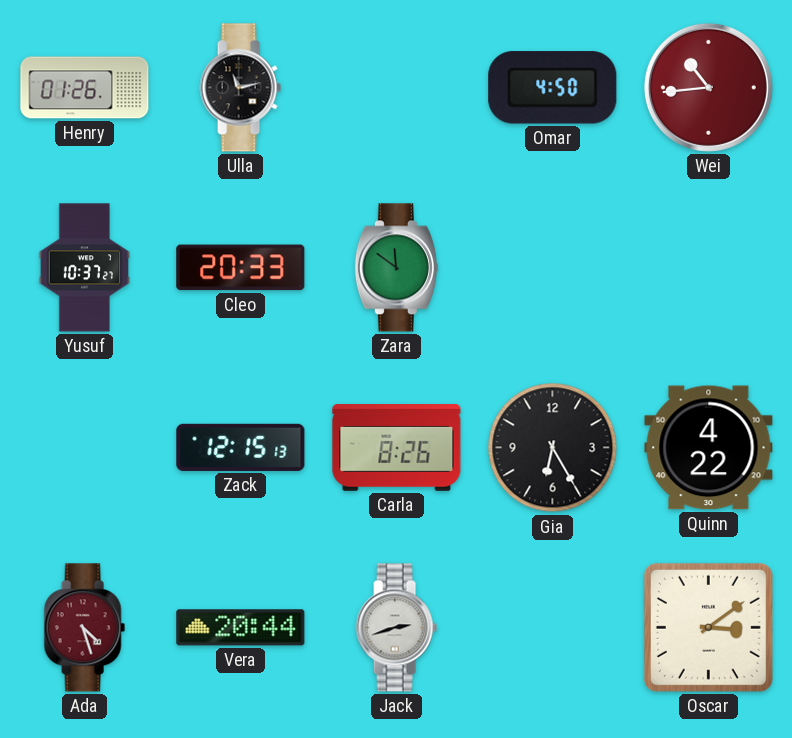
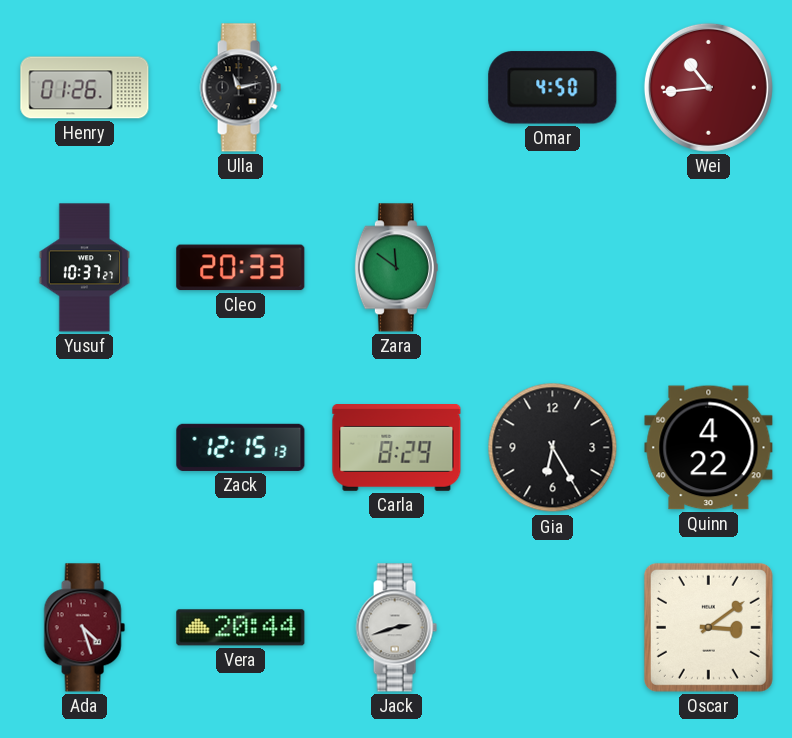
Carla: 8:26 -> 8:29
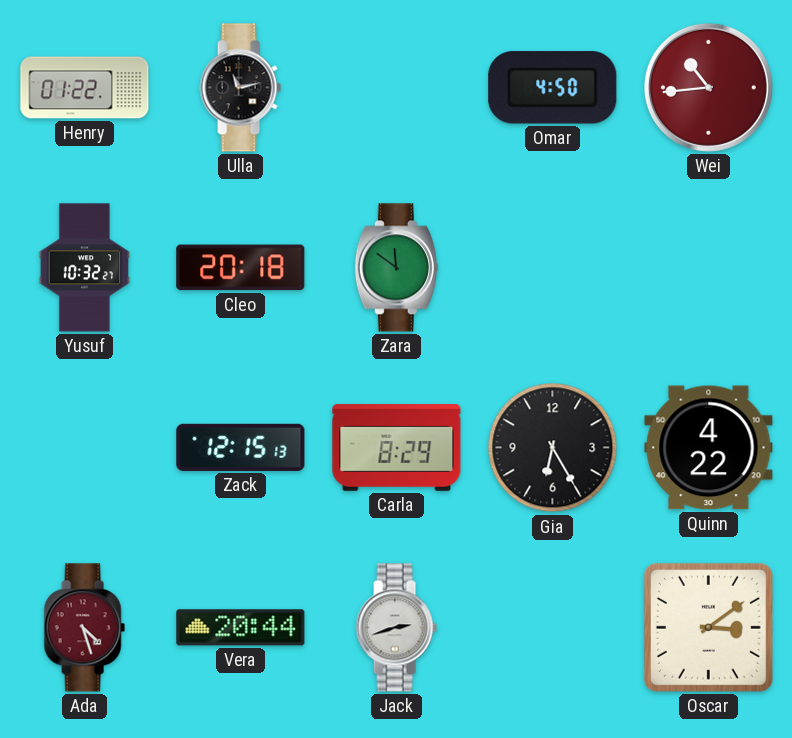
Henry: 01:26 -> 01:22
Yusuf: 10:37 -> 10:32
Cleo: 20:33 -> 20:18
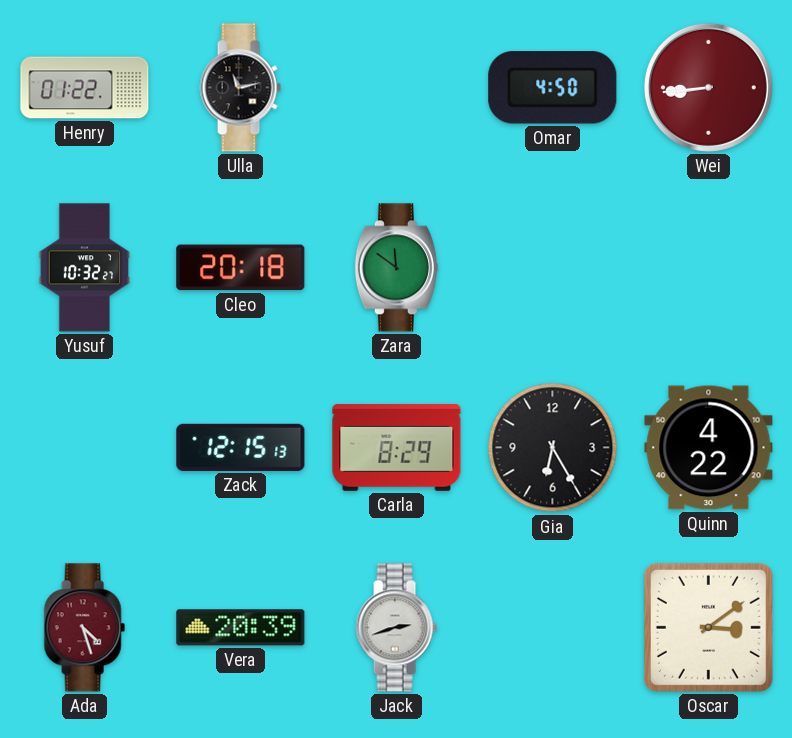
Wei: 10:44 -> 8:44
Vera: 20:44 -> 20:39
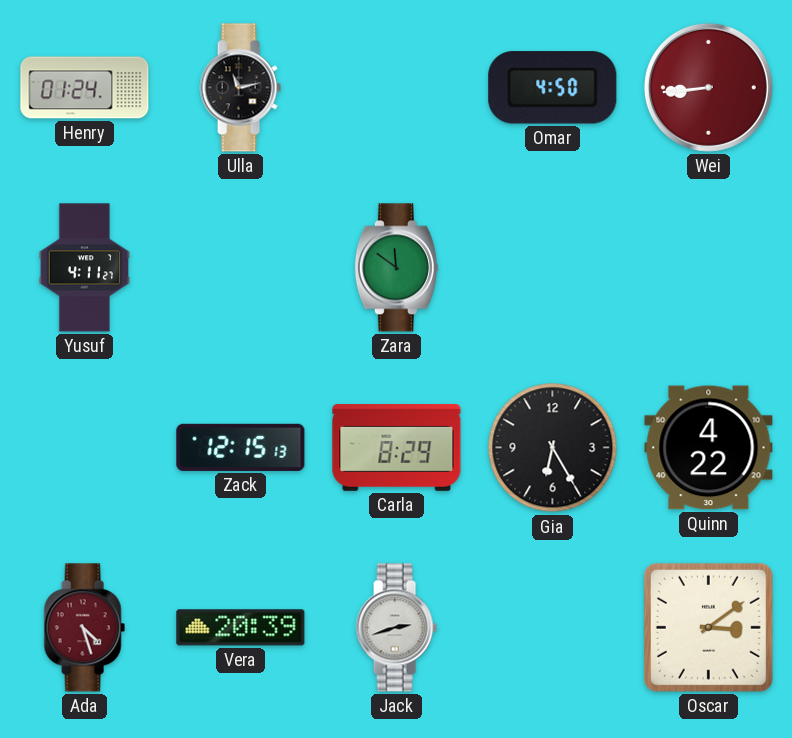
Henry: 01:22 -> 01:24
Yusuf: 10:32 -> 4:11
Cleo: 20:18 -> none
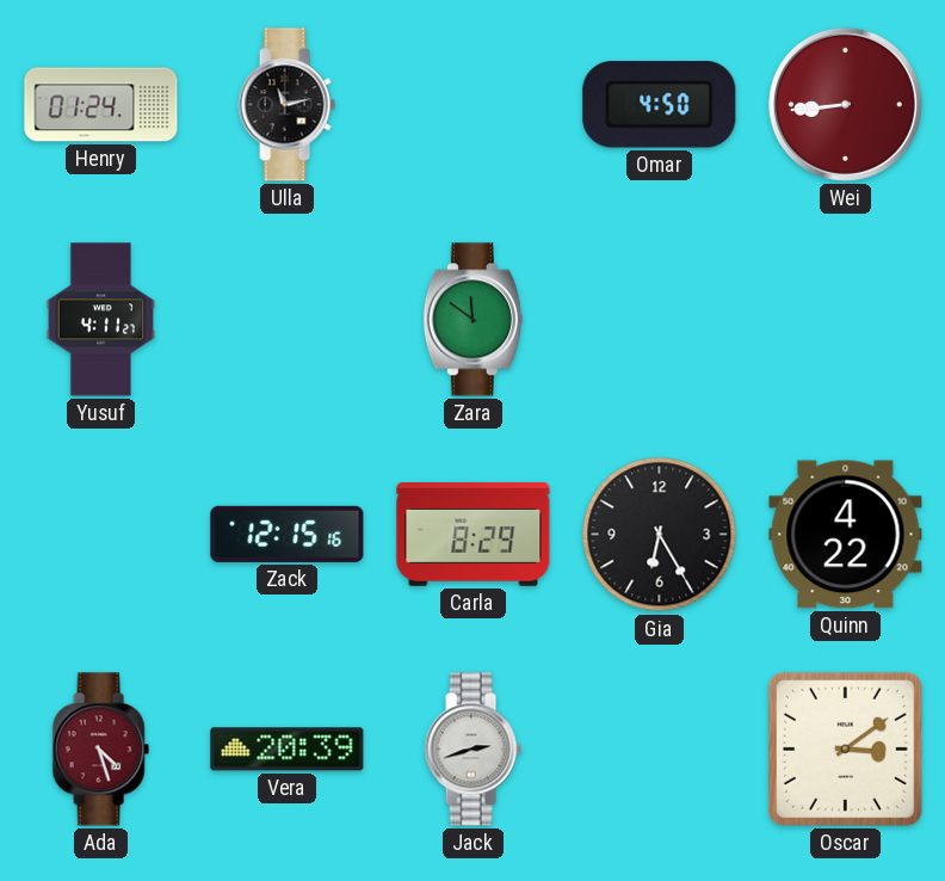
Zack: 12:15:13 -> 12:15:16
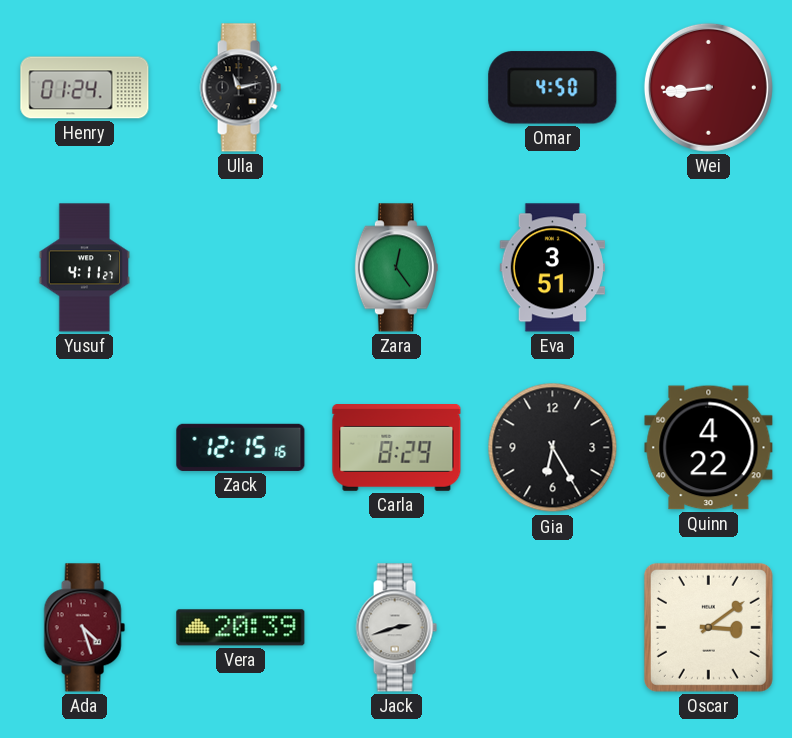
Zara: 11:51 -> 12:24
Eva: none -> 3:51
